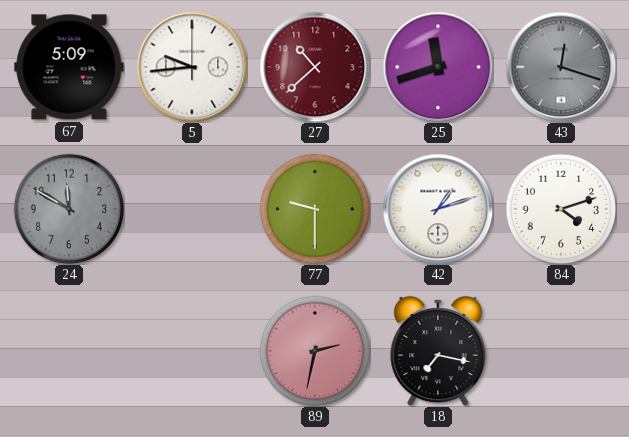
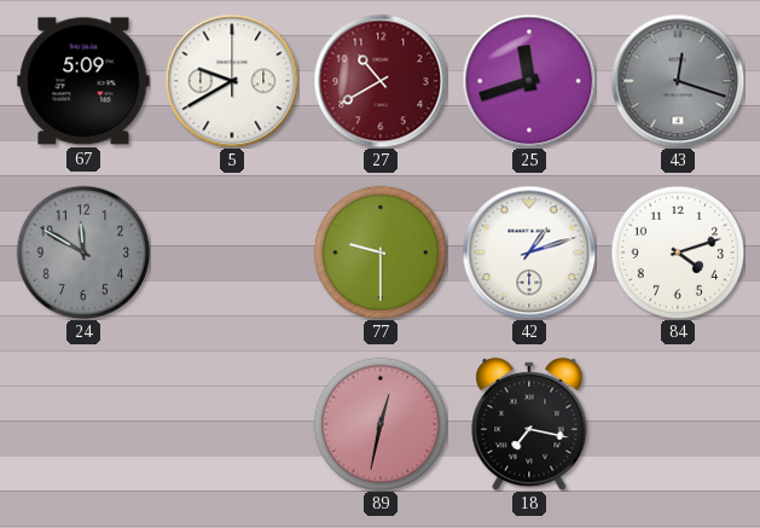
5: 9:44 -> 9:40
27: 10:38 -> 10:40
89: 2:32 -> 12:32
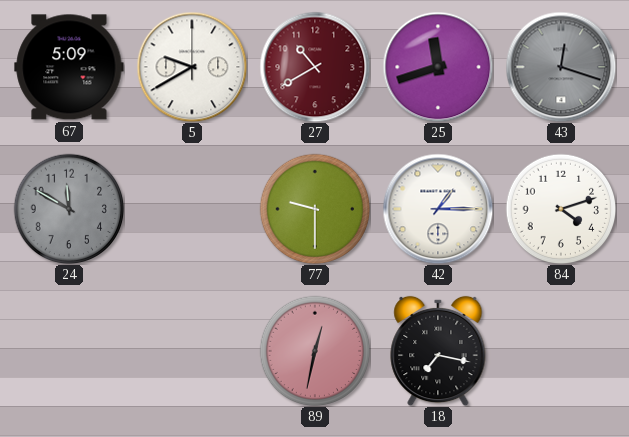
42: 1:12 -> 1:15
